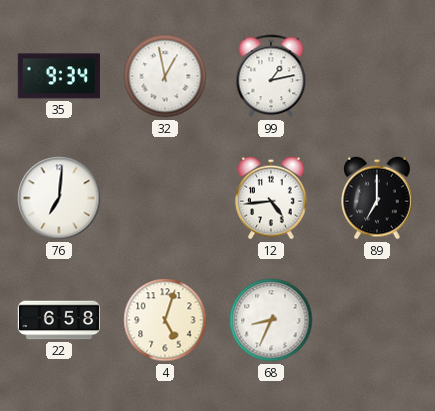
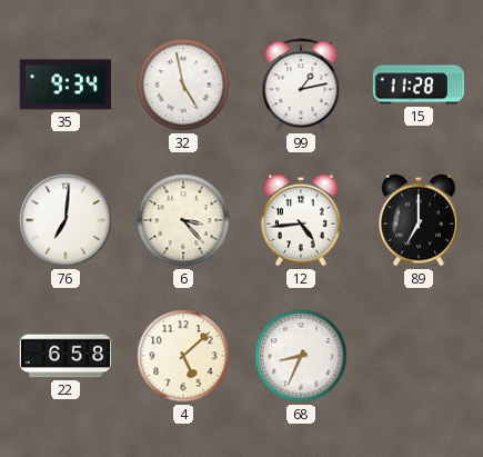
32: 12:58 -> 4:58
15: none -> 11:28
6: none -> 3:23
4: 5:03 -> 5:08
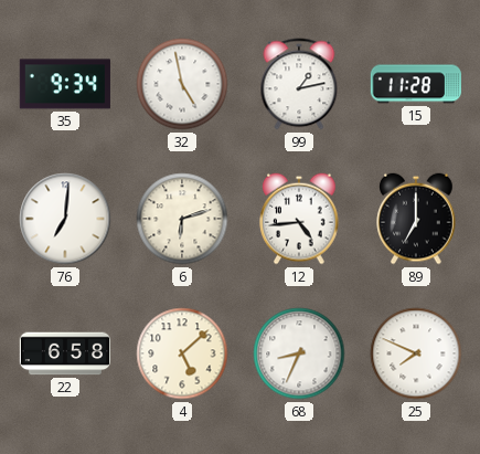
6: 3:23 -> 6:12
25: none -> 7:49
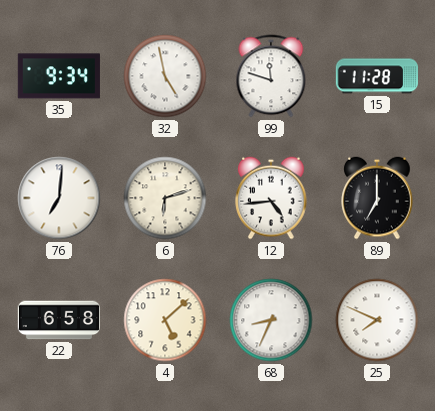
99: 1:13 -> 11:48
